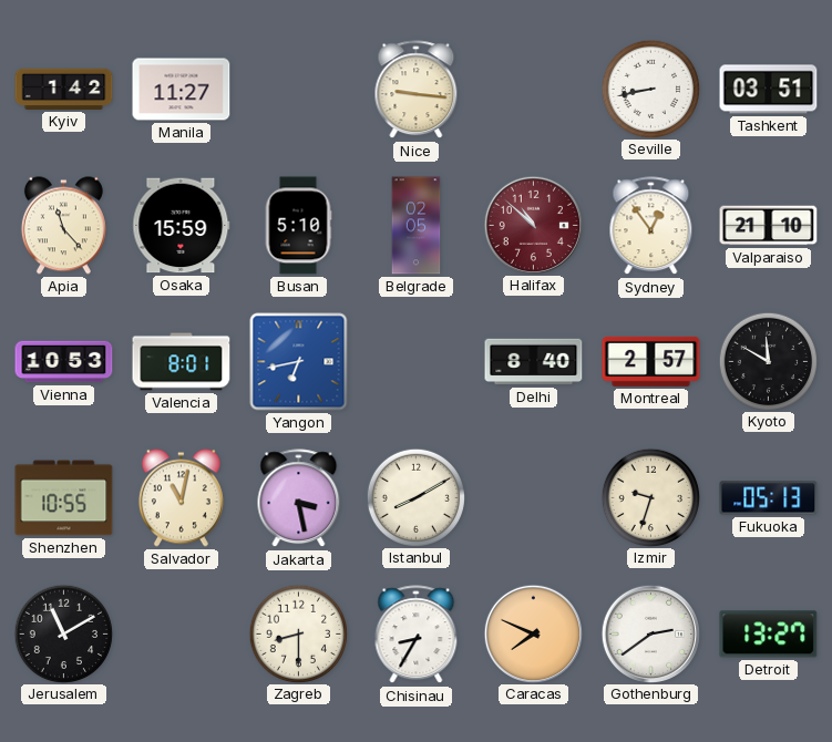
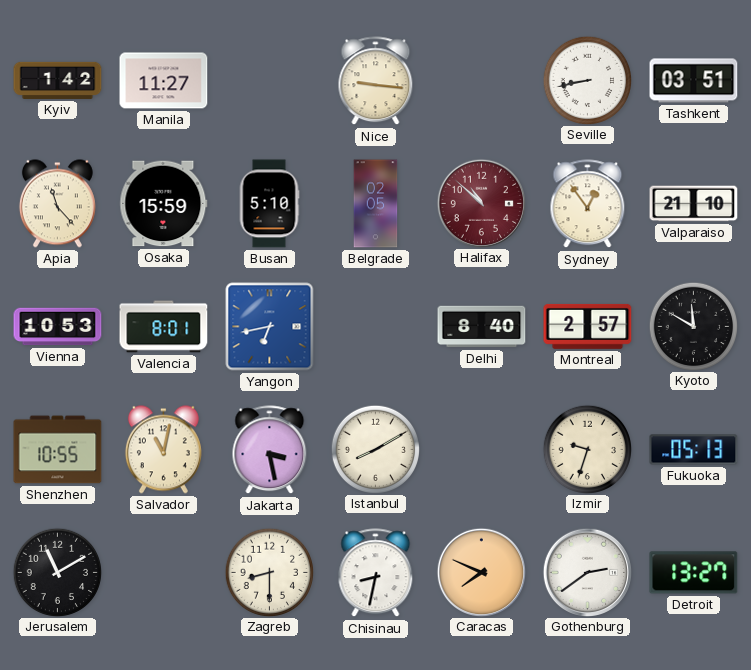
Chisinau: 8:35 -> 8:32
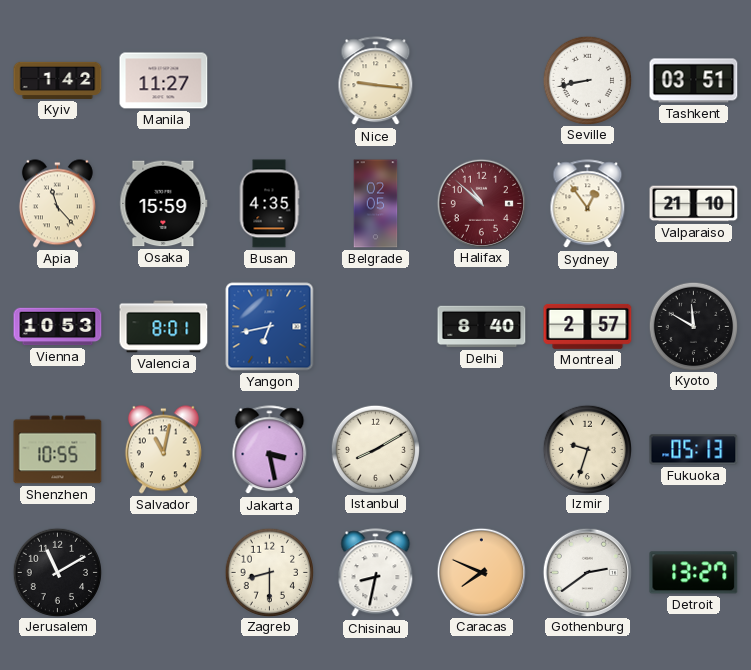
Busan: 5:10 -> 4:35
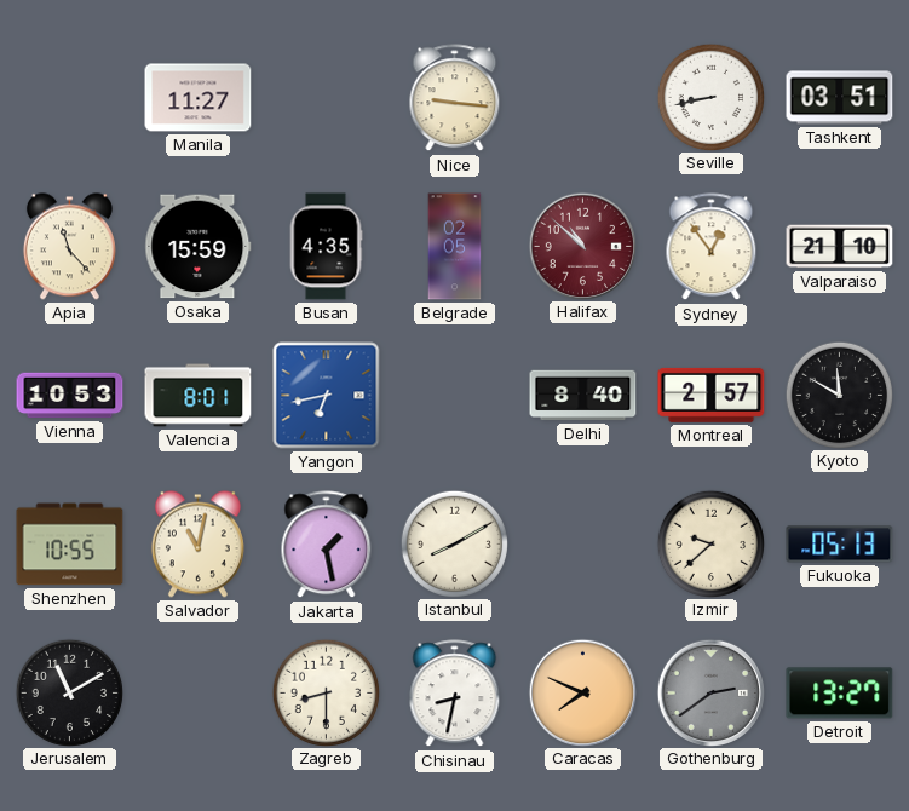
Kyiv: 1:42 -> none
Jakarta: 3:28 -> 1:28
Izmir: 9:33 -> 9:38
Gothenburg dial: white -> grey
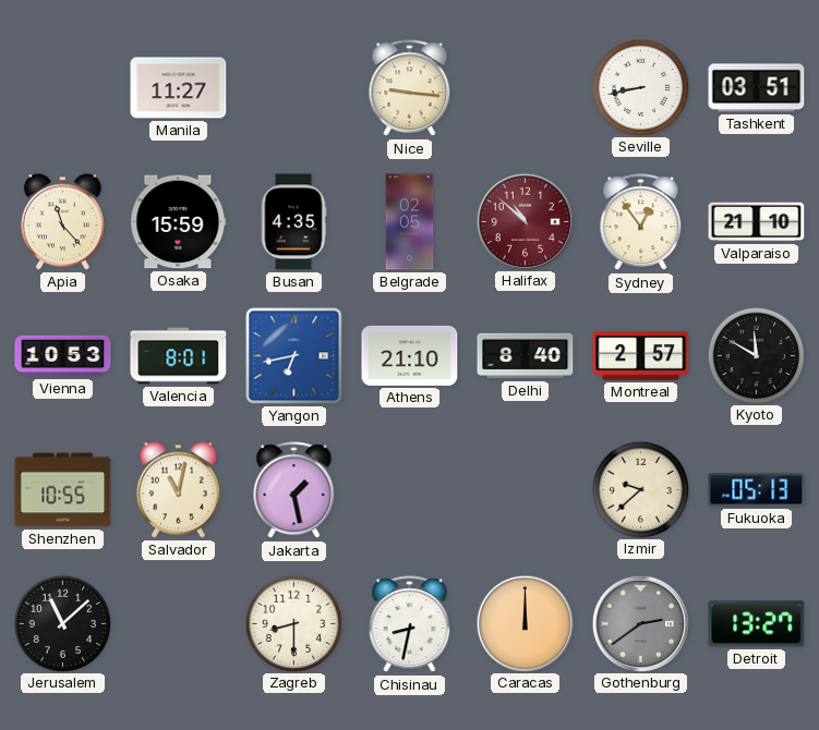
Athens: none -> 21:10
Istanbul: 8:10 -> none
Jerusalem: 11:10 -> 11:08
Caracas: 7:49 -> 12:00
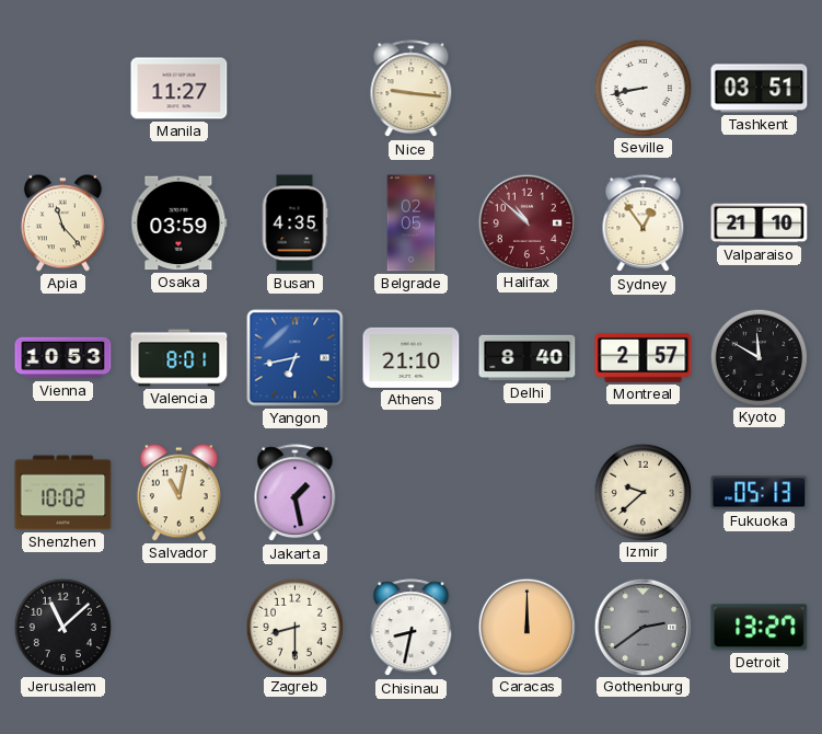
Osaka: 15:59 -> 03:59
Shenzhen: 10:55 -> 10:02
